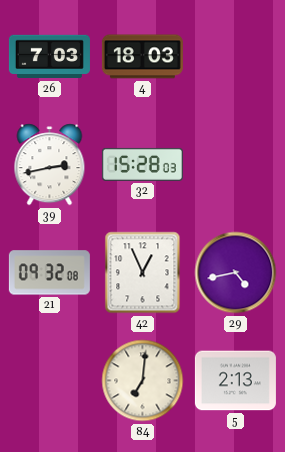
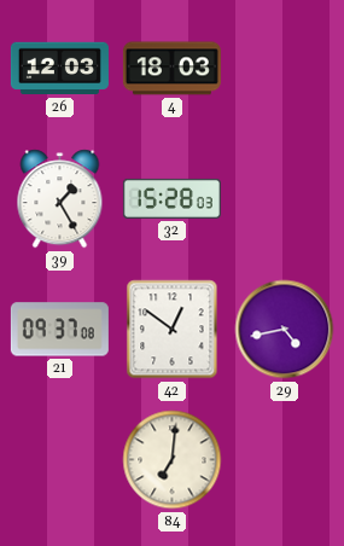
26: 7:03 -> 12:03
39: 2:43 -> 1:25
21: 09:32 -> 09:37
42: 12:56 -> 12:51
5: 2:13 -> none
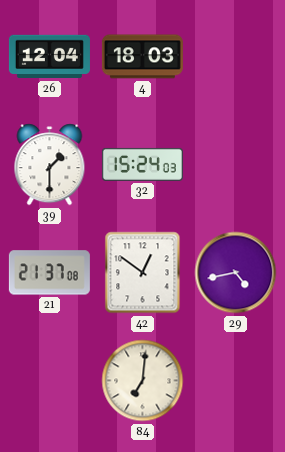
26: 12:03 -> 12:04
39: 1:25 -> 1:30
32: 15:28 -> 15:24
21: 09:37 -> 21:37
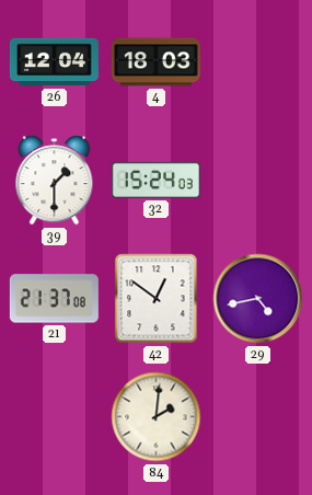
84: 7:01 -> 2:01
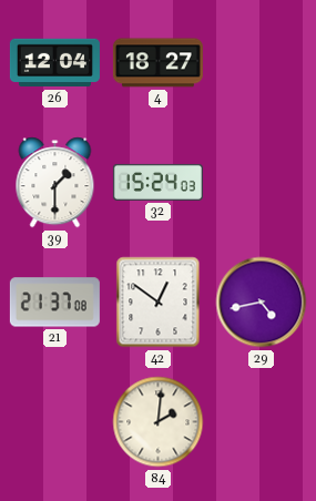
4: 18:03 -> 18:27
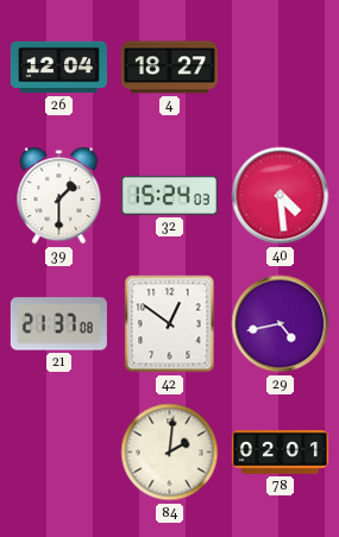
40: none -> 4:29
78: none -> 02:01
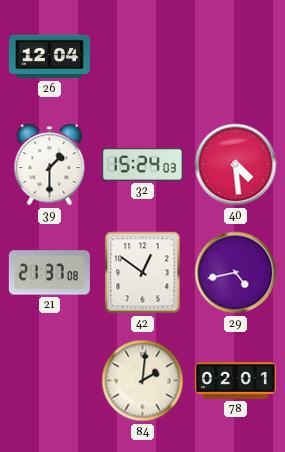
4: 18:27 -> none
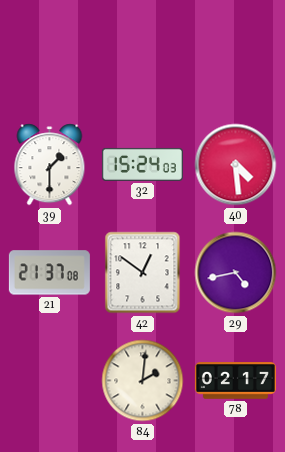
26: 12:04 -> none
78: 02:01 -> 02:17
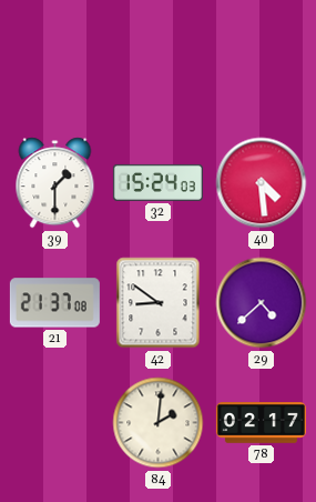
42: 12:51 -> 8:51
29: 4:43 -> 4:38
